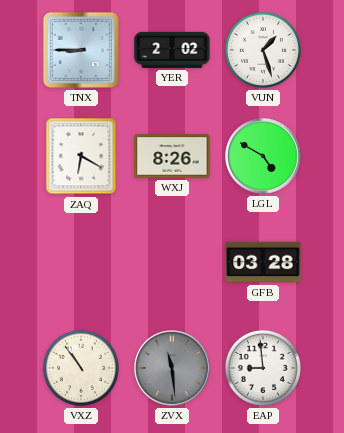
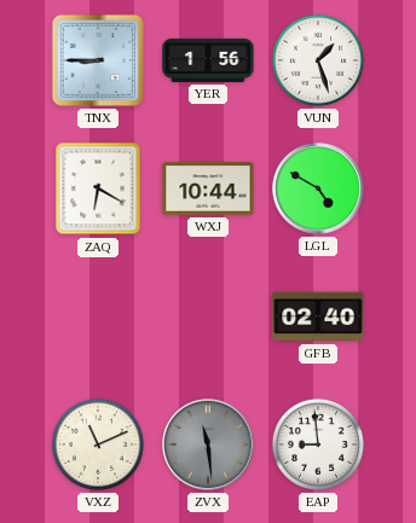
YER: 2:02 -> 1:56
WXJ: 8:26 -> 10:44
GFB: 03:28 -> 02:40
VXZ: 10:54 -> 11:11
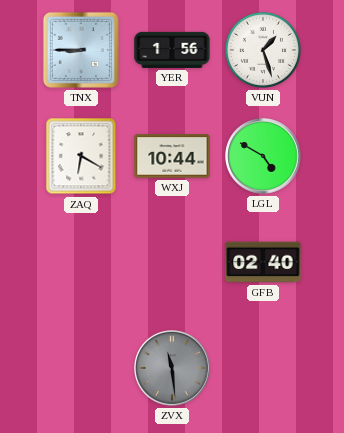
VXZ: 11:11 -> none
EAP: 8:59 -> none
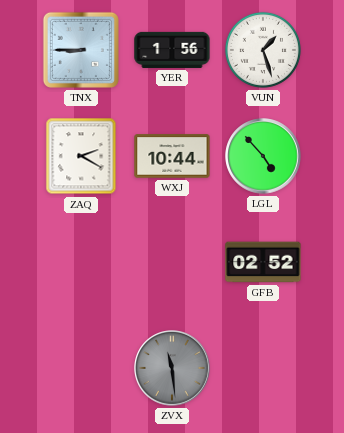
ZAQ: 6:20 -> 2:20
LGL: 4:50 -> 4:53
GFB: 02:40 -> 02:52
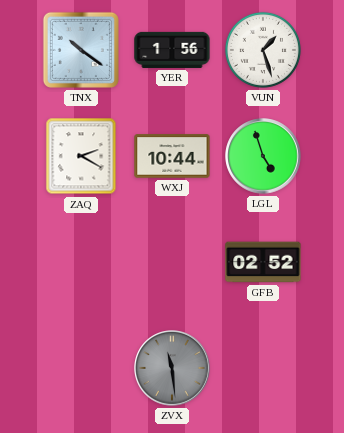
TNX: 8:45 -> 10:21
LGL: 4:53 -> 4:57
